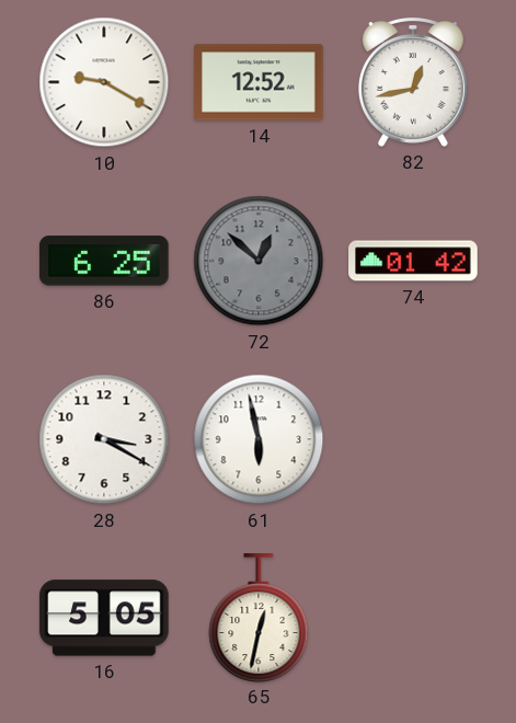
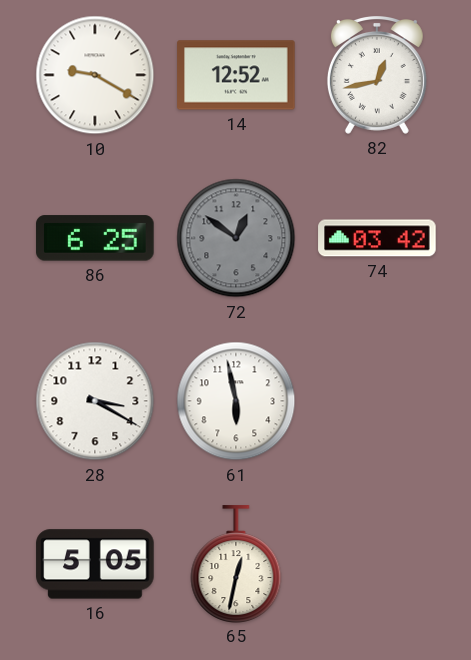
72: 12:52 -> 12:51
74: 01:42 -> 03:42
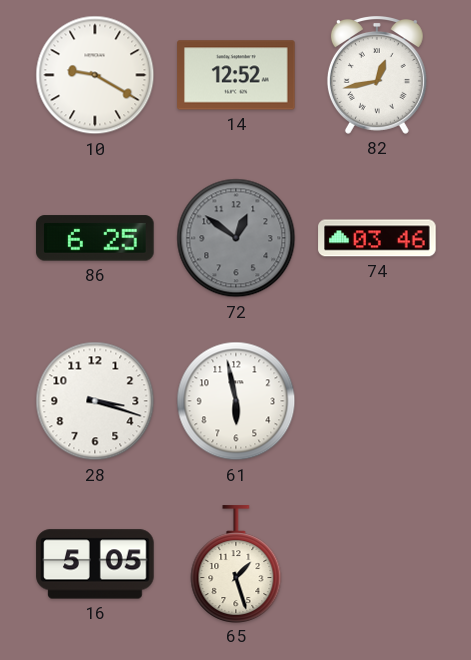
74: 03:42 -> 03:46
28: 3:20 -> 3:18
65: 12:32 -> 1:27
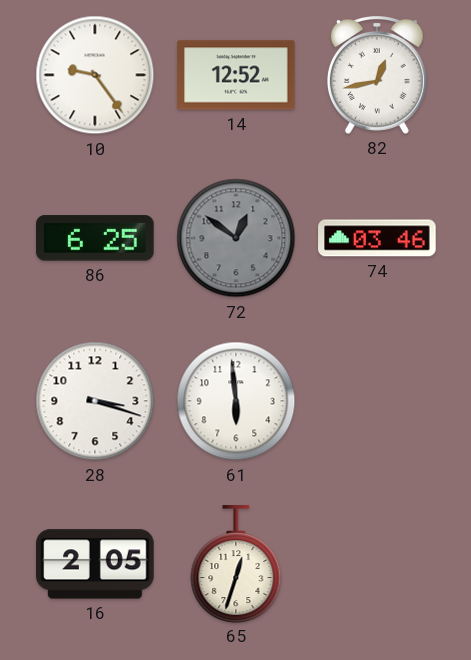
10: 9:20 -> 9:24
61: 5:58 -> 5:59
16: 5:05 -> 2:05
65: 1:27 -> 12:33
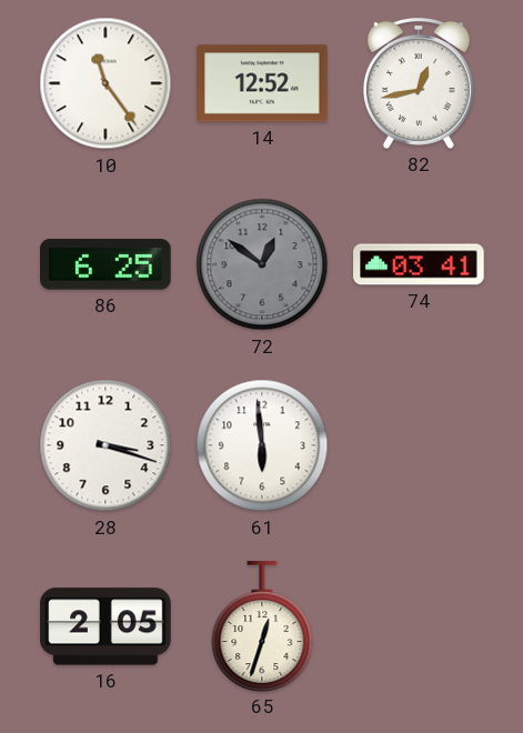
10: 9:24 -> 11:24
74: 03:46 -> 03:41
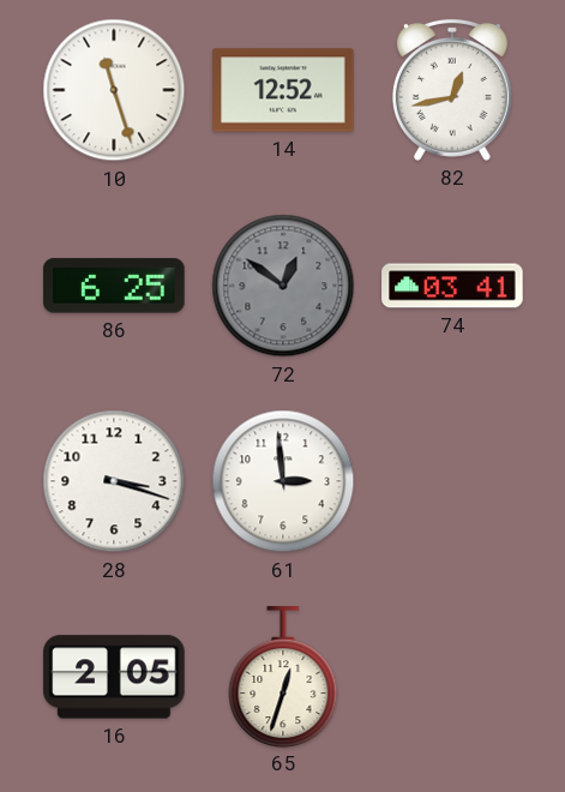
10: 11:24 -> 11:27
61: 5:59 -> 2:59
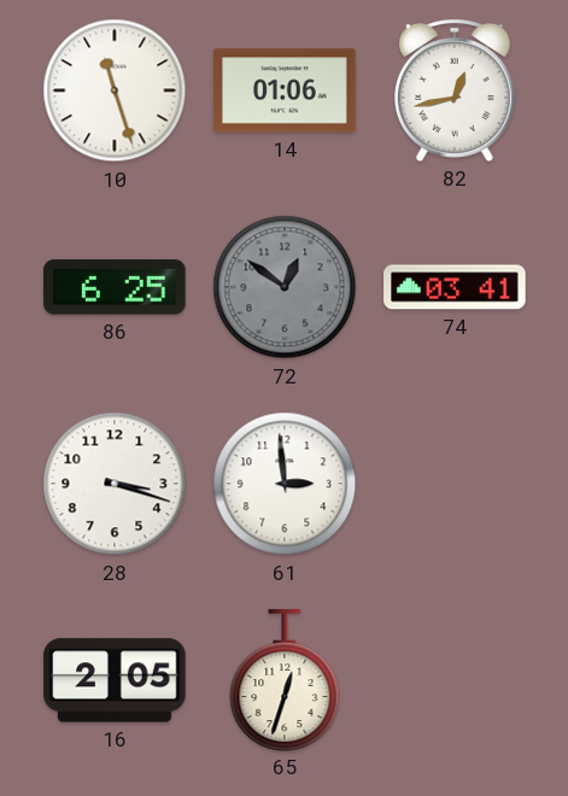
14: 12:52 -> 01:06
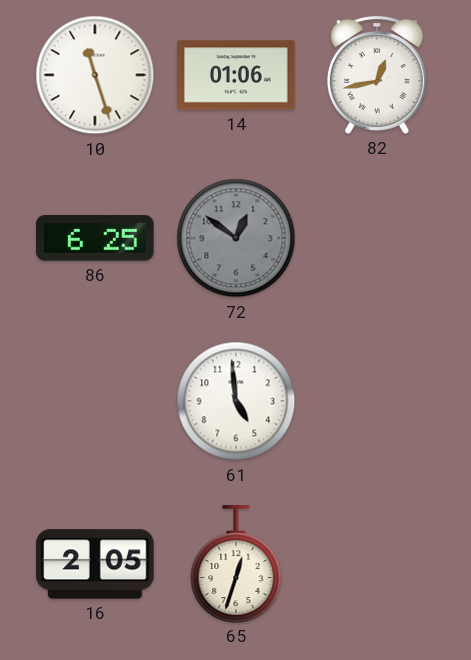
74: 03:41 -> none
28: 3:18 -> none
61: 2:59 -> 4:59
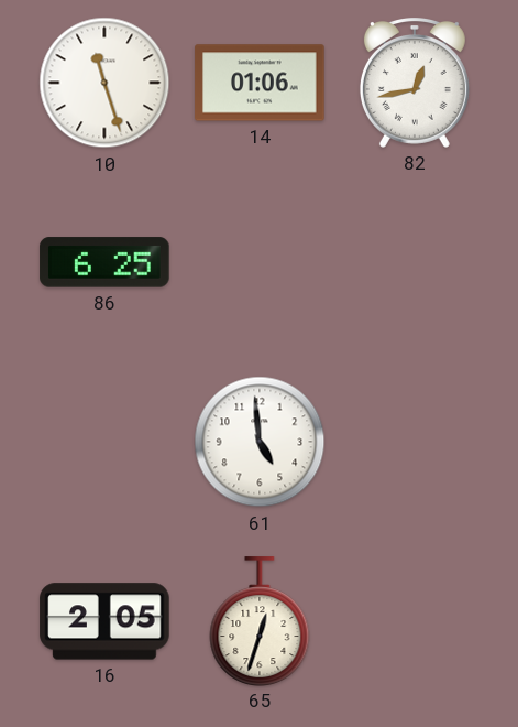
72: 12:51 -> none
